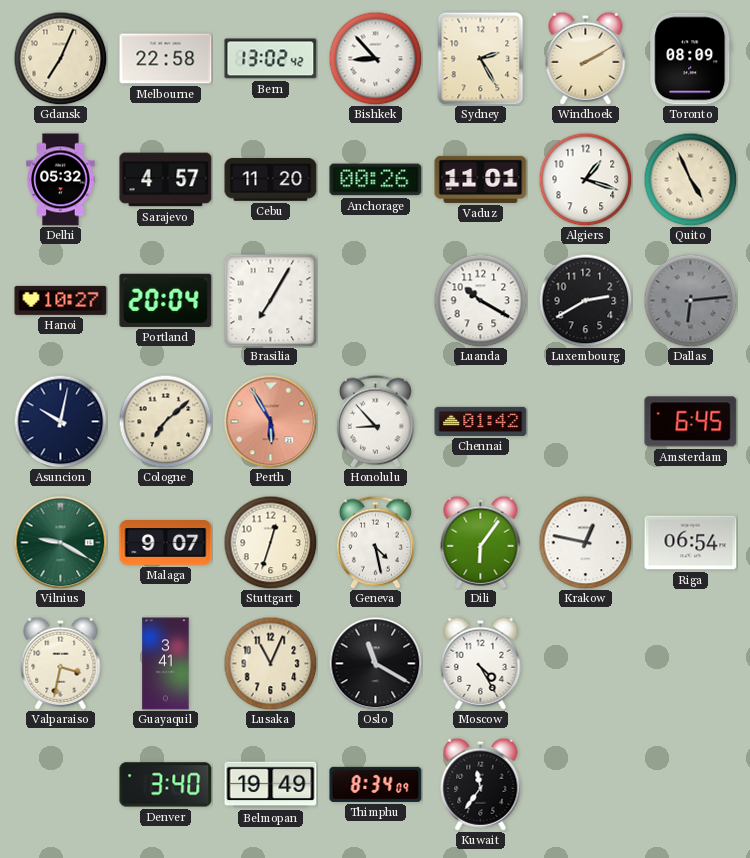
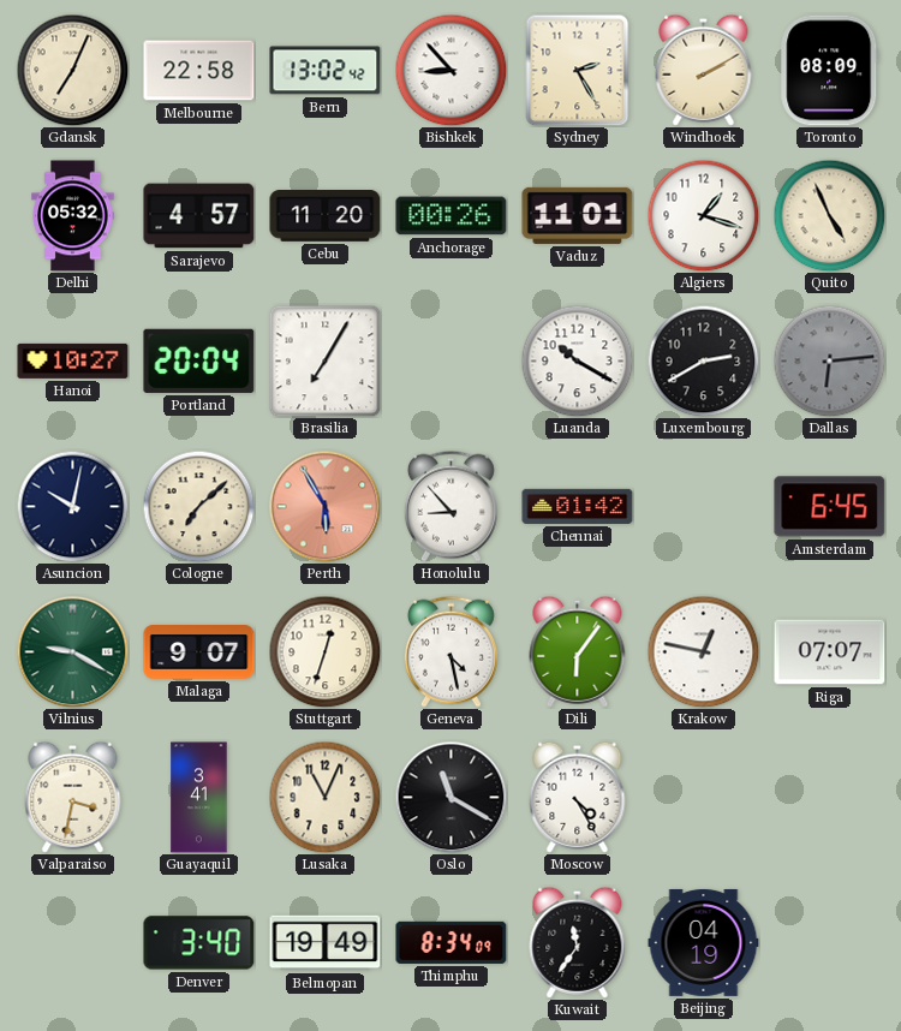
Riga: 06:54 -> 07:07
Beijing: none -> 04:19
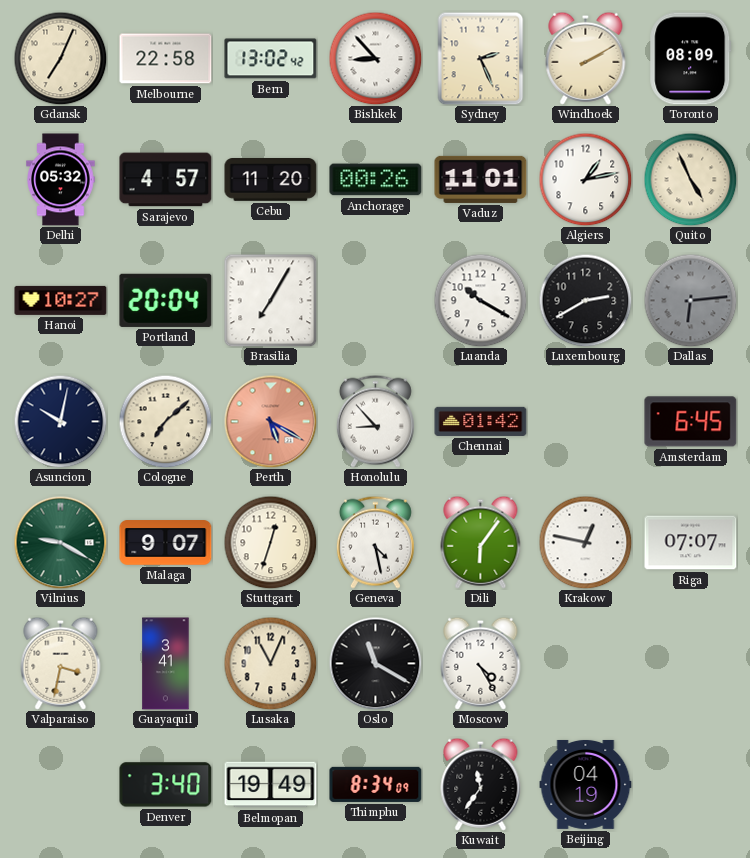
Sydney: 2:25 -> 2:26
Algiers: 1:18 -> 1:13
Perth: 5:55 -> 5:20
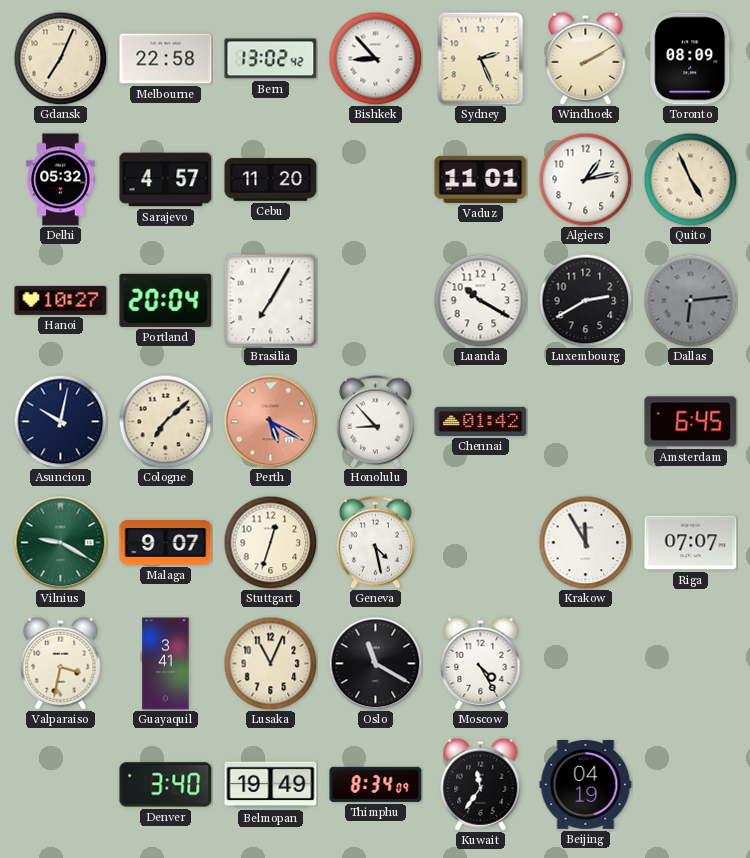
Anchorage: 00:26 -> none
Dili: 6:06 -> none
Krakow: 12:47 -> 11:55
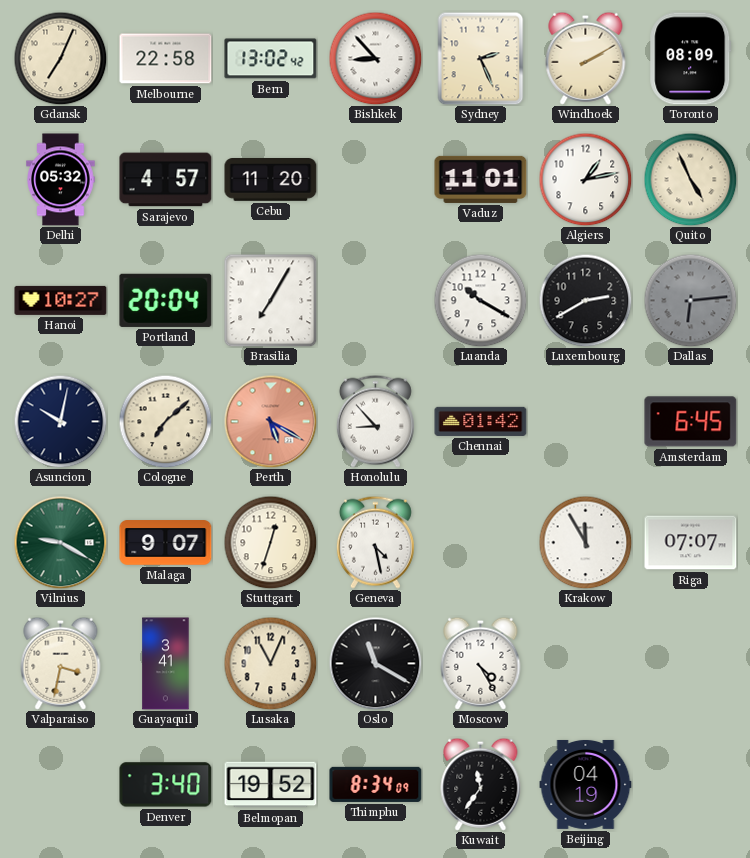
Belmopan: 19:49 -> 19:52
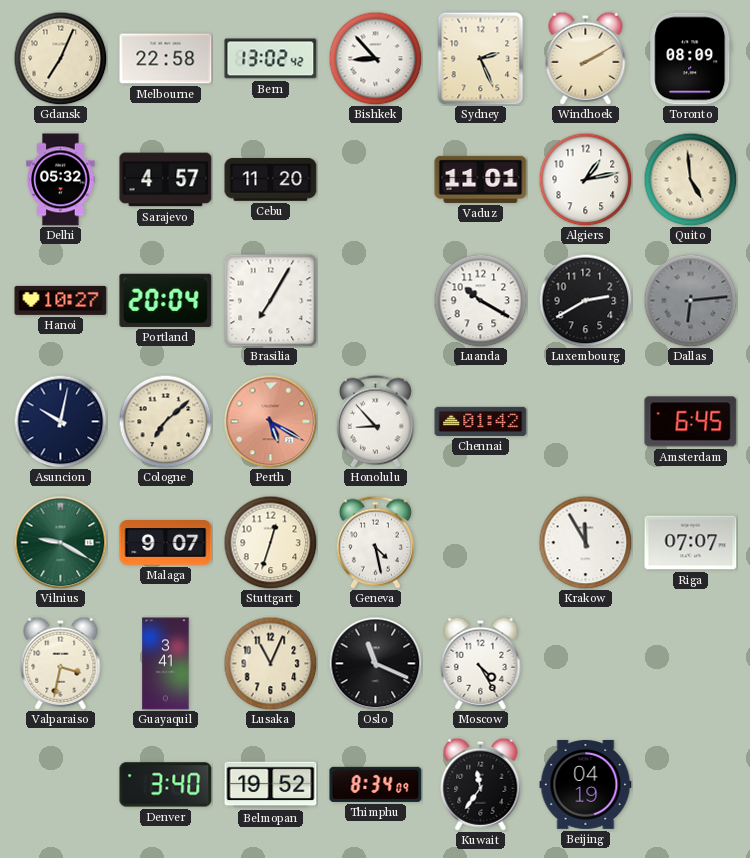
Quito: 4:56 -> 4:59
Oslo: 11:20 -> 11:19
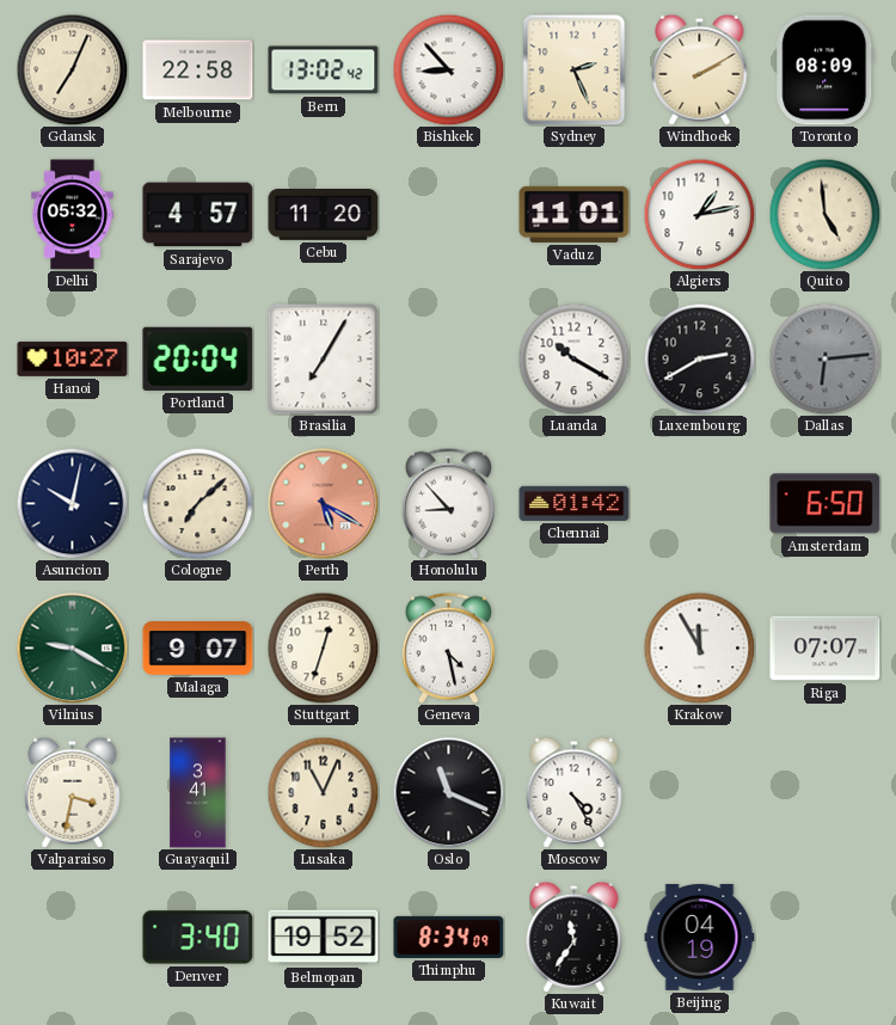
Amsterdam: 6:45 -> 6:50
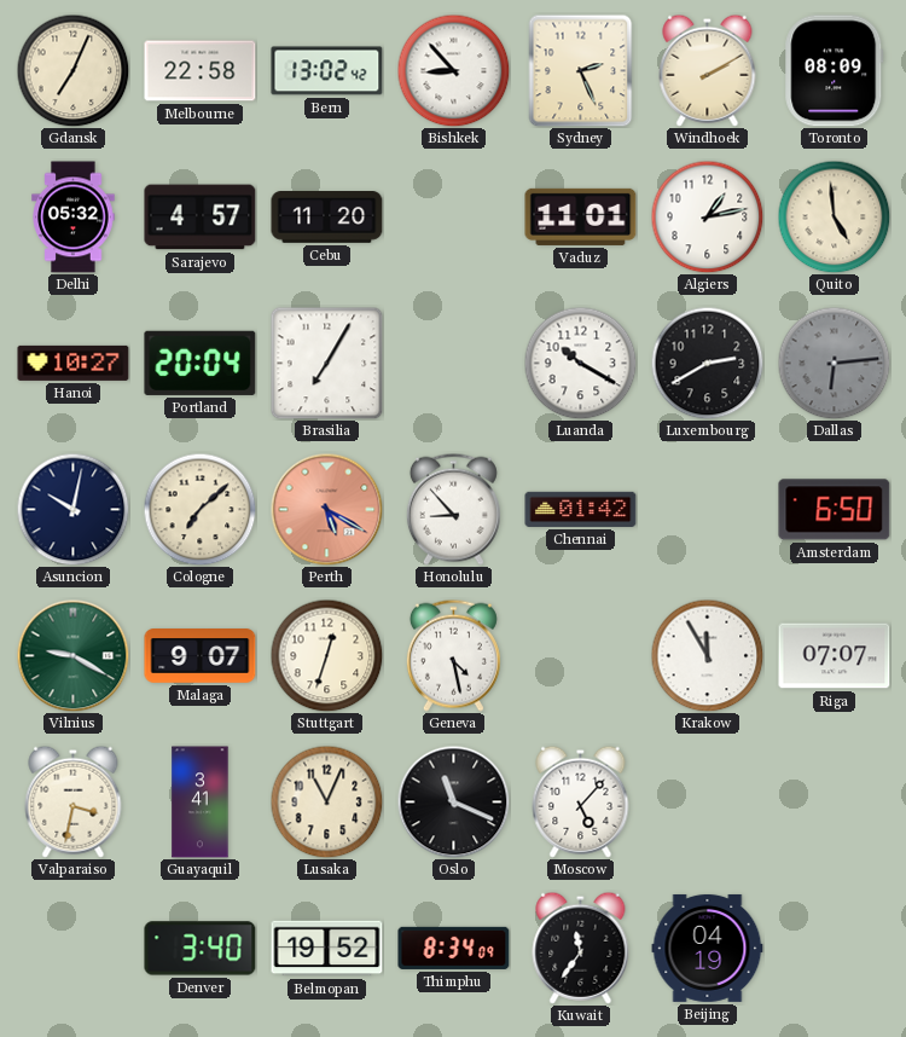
Moscow: 4:25 -> 5:07
